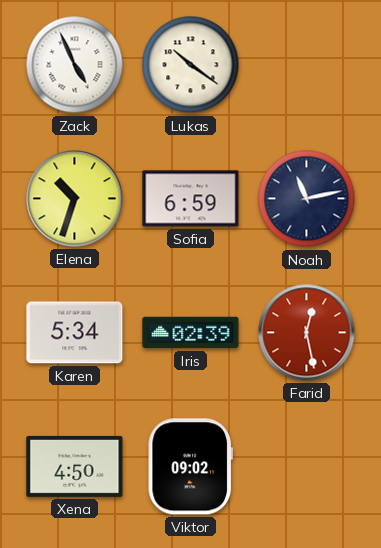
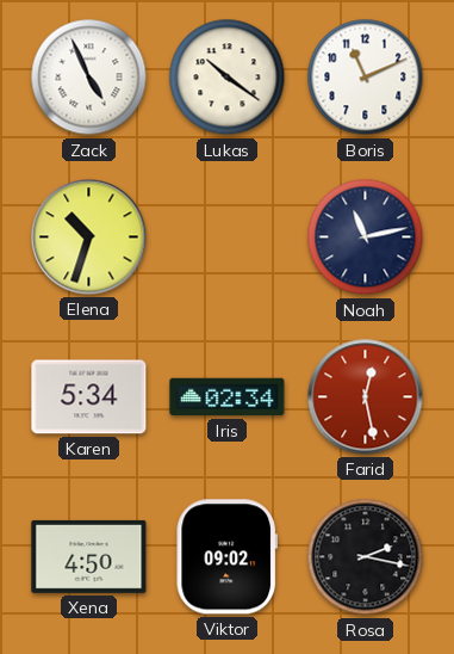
Boris: none -> 11:11
Sofia: 6:59 -> none
Iris: 02:39 -> 02:34
Rosa: none -> 2:17
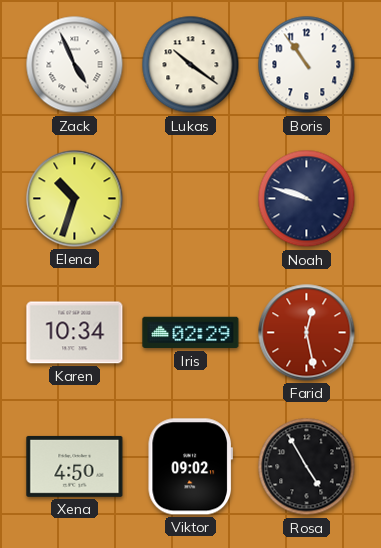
Boris: 11:11 -> 10:54
Noah: 11:13 -> 9:48
Karen: 5:34 -> 10:34
Iris: 02:34 -> 02:29
Rosa: 2:17 -> 4:55
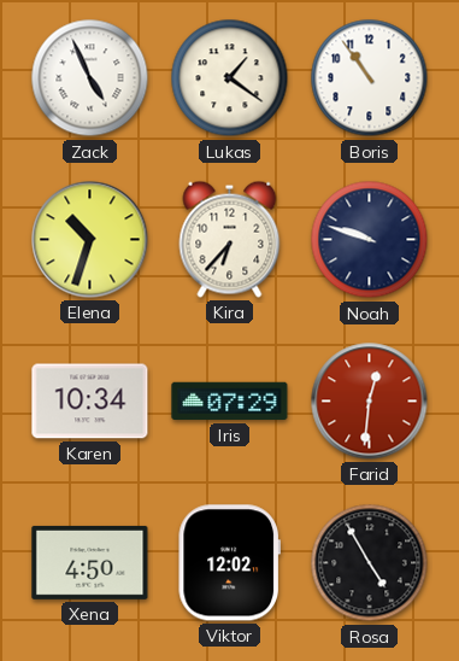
Lukas: 10:21 -> 1:21
Kira: none -> 6:37
Iris: 02:29 -> 07:29
Farid: 12:28 -> 12:31
Viktor: 09:02 -> 12:02
